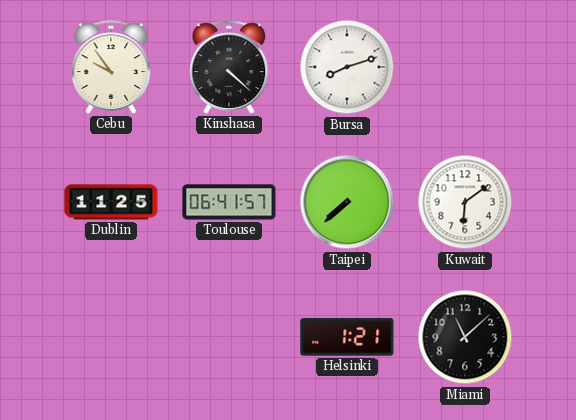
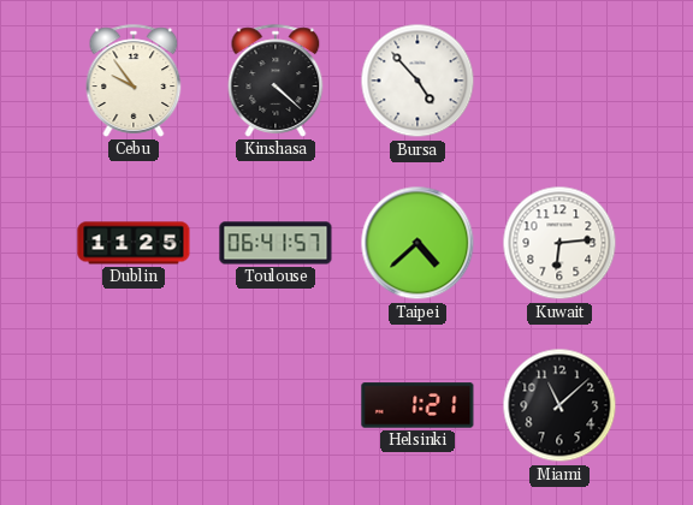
Bursa: 8:12 -> 4:53
Taipei: 7:38 -> 4:38
Kuwait: 6:09 -> 6:14
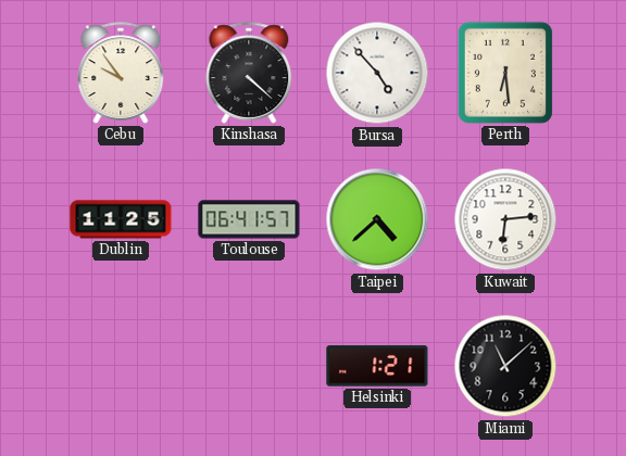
Perth: none -> 6:29
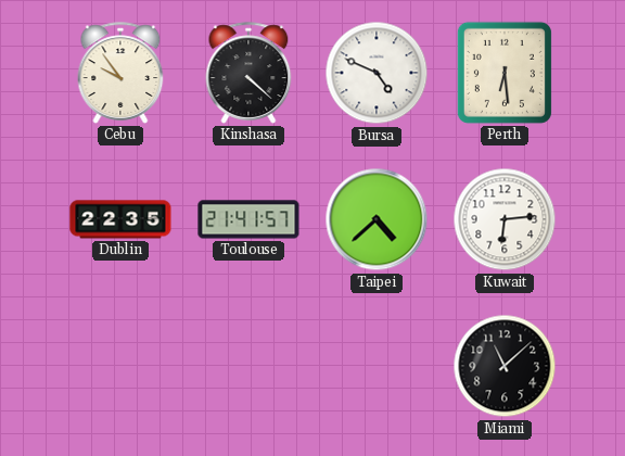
Bursa: 4:53 -> 4:49
Dublin: 11:25 -> 22:35
Toulouse: 06:41 -> 21:41
Helsinki: 1:21 -> none
